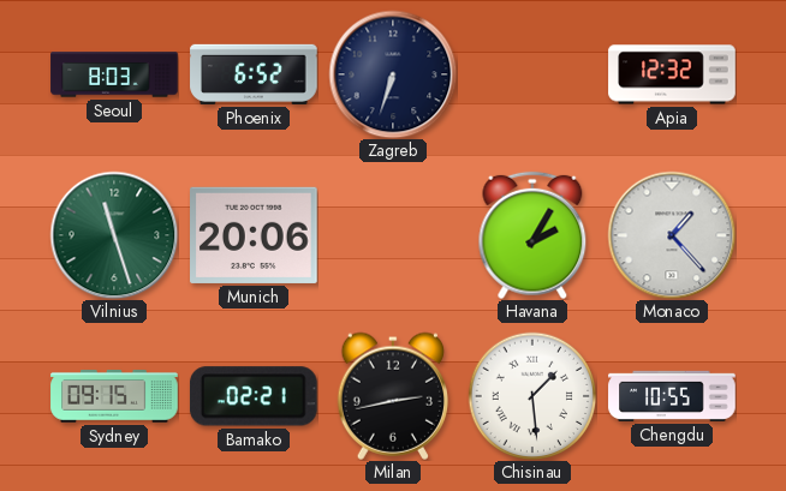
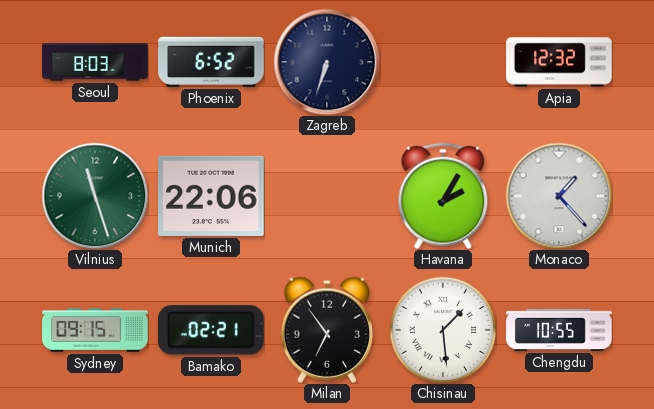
Munich: 20:06 -> 22:06
Milan: 2:43 -> 6:54
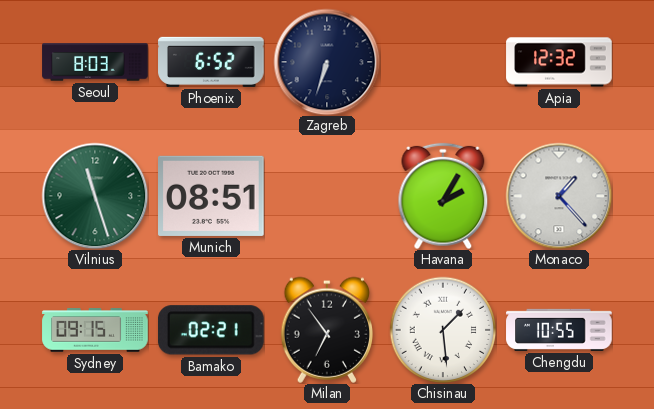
Munich: 22:06 -> 08:51
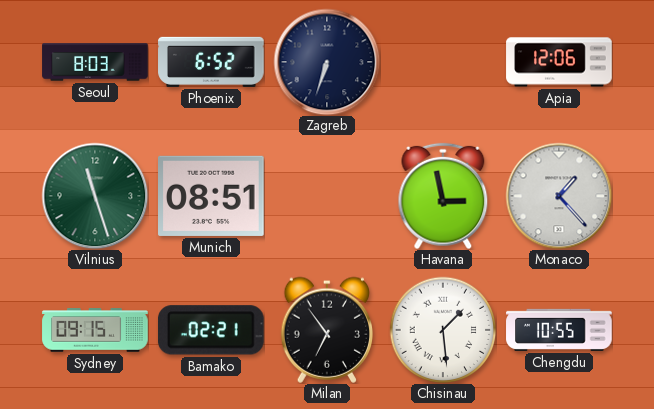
Apia: 12:32 -> 12:06
Havana: 2:05 -> 2:58
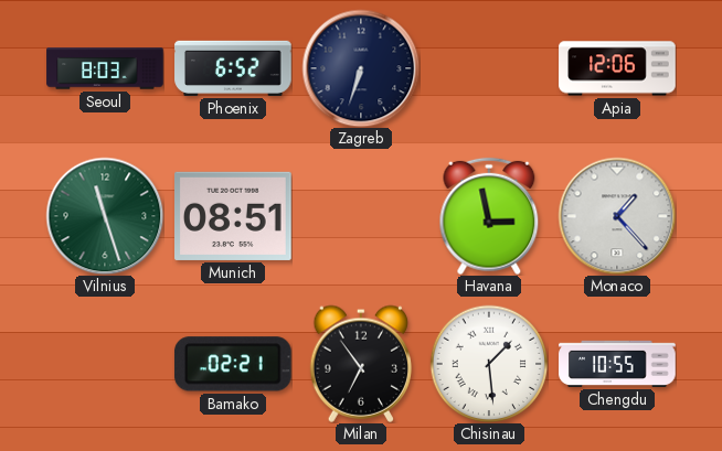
Sydney: 09:15 -> none
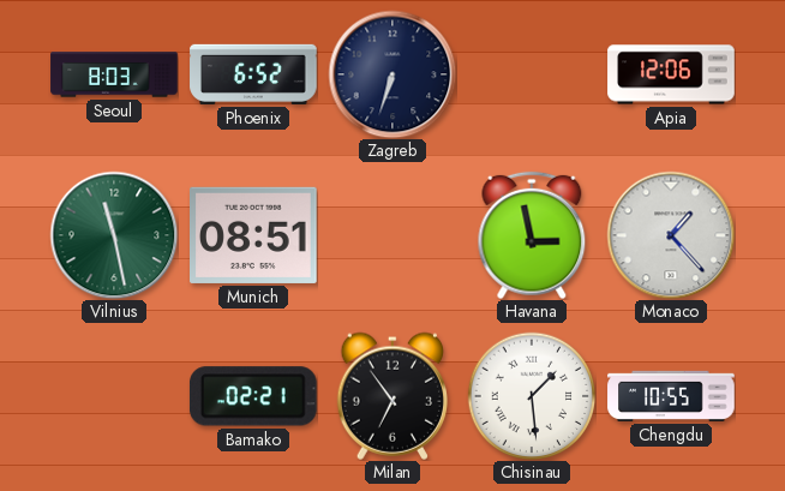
Vilnius: 11:27 -> 11:28
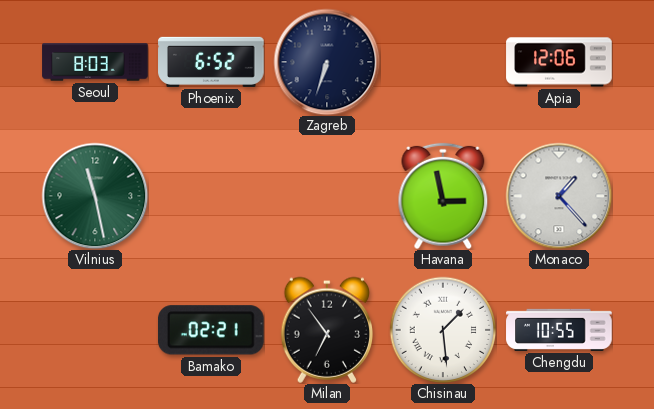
Munich: 08:51 -> none
